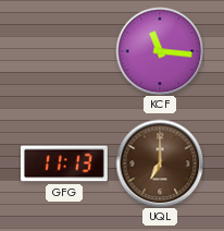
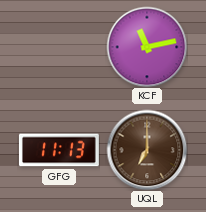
KCF: 11:16 -> 11:13
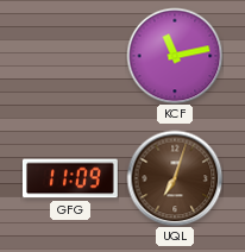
GFG: 11:13 -> 11:09
UQL: 7:00 -> 7:03
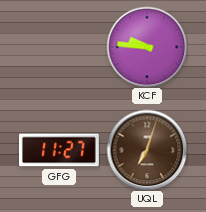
KCF: 11:13 -> 9:46
GFG: 11:09 -> 11:27
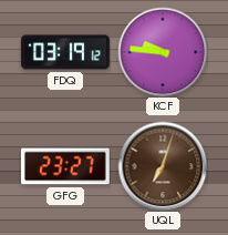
FDQ: none -> 03:19
GFG: 11:27 -> 23:27
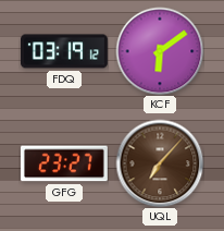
KCF: 9:46 -> 6:09
UQL: 7:03 -> 7:07
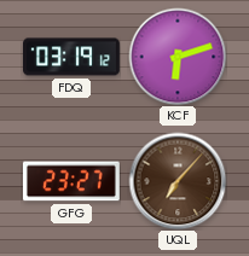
KCF: 6:09 -> 6:12
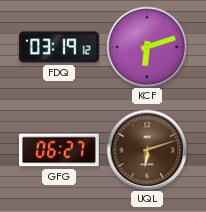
GFG: 23:27 -> 06:27
UQL: 7:07 -> 6:12
